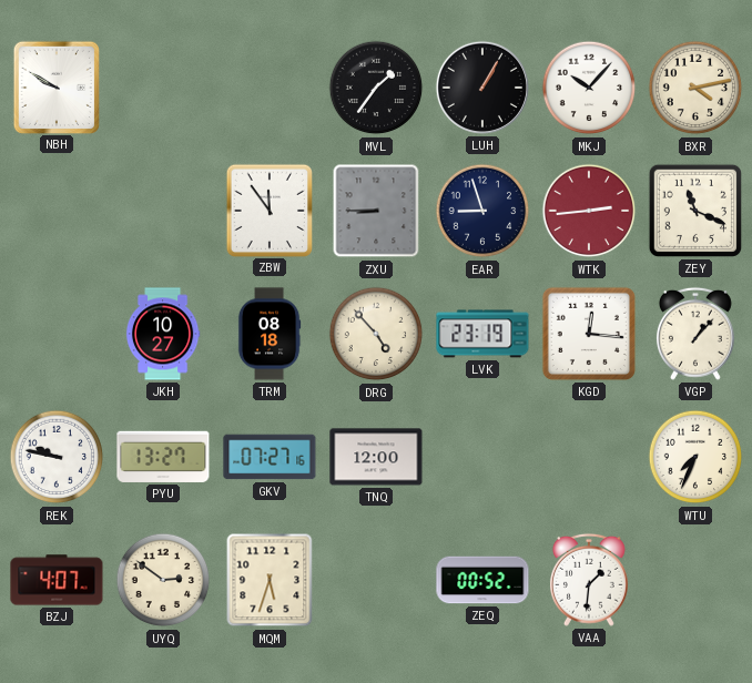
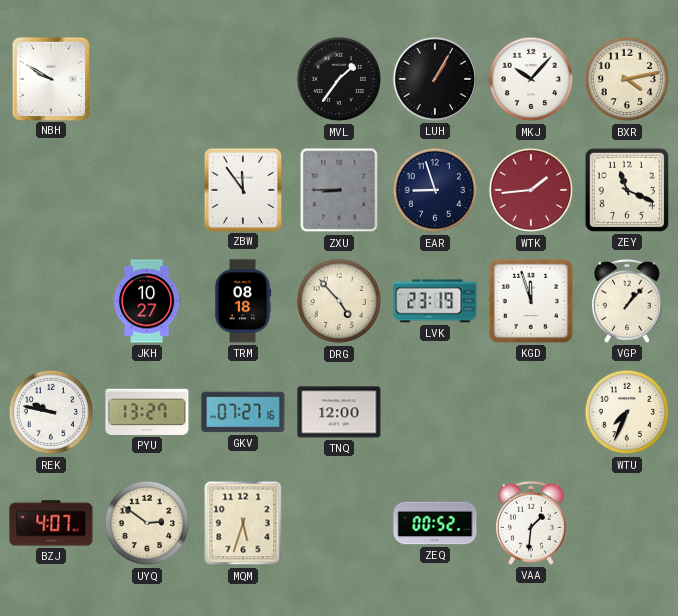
WTK: 2:44 -> 1:44
KGD: 12:16 -> 11:57
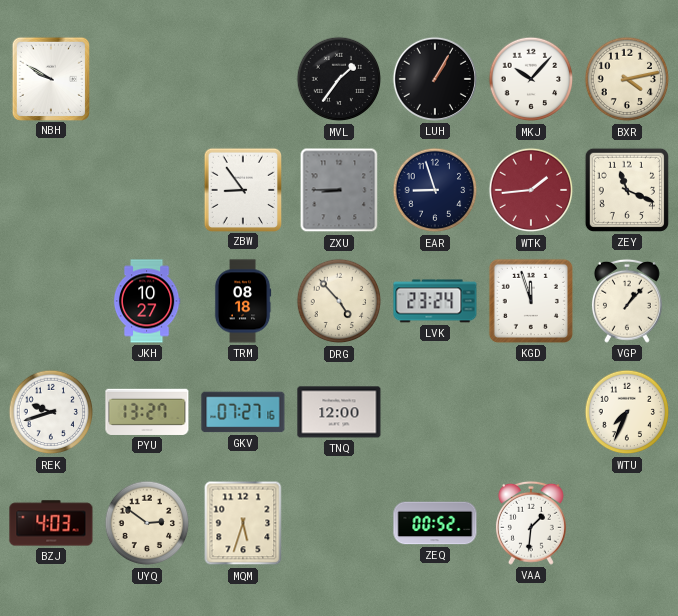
ZBW: 11:54 -> 8:54
LVK: 23:19 -> 23:24
REK: 9:47 -> 9:42
BZJ: 4:07 -> 4:03
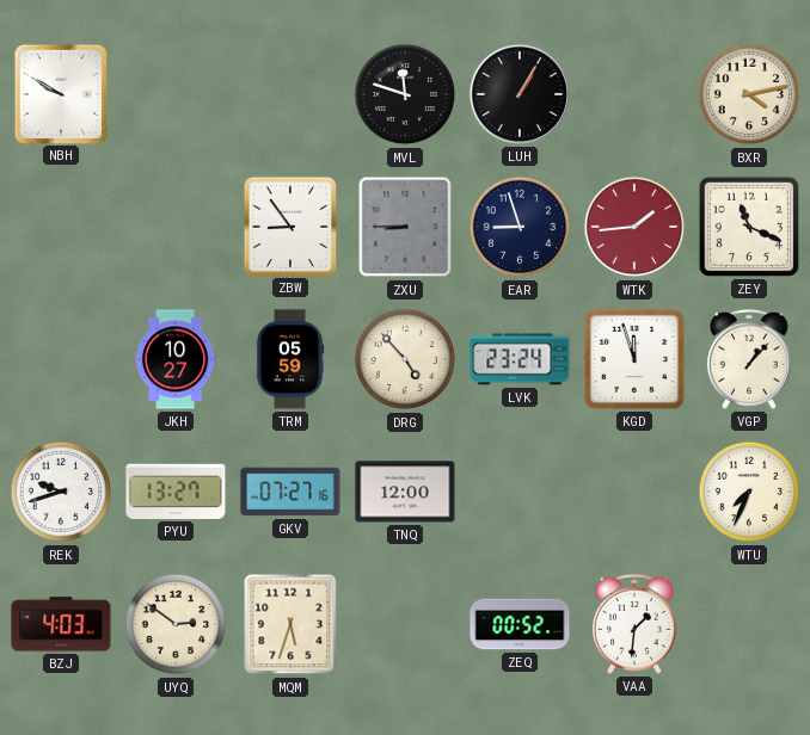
MVL: 1:36 -> 11:48
MKJ: 10:07 -> none
TRM: 08:18 -> 05:59
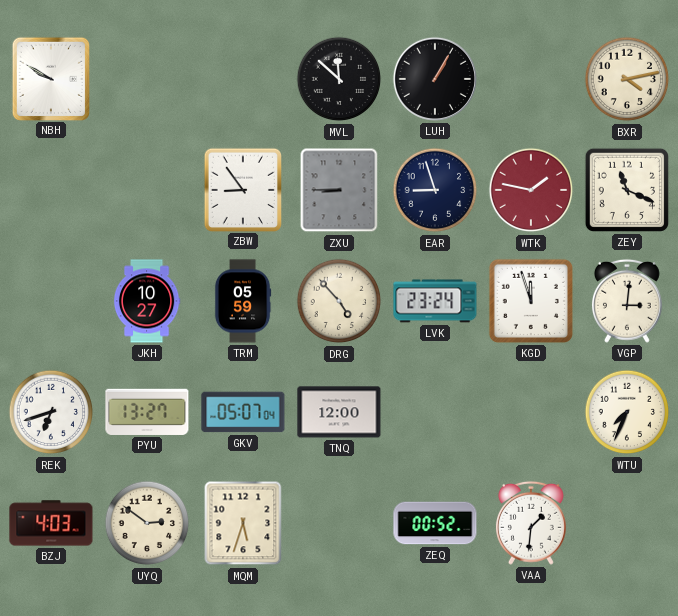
MVL: 11:48 -> 11:52
WTK: 1:44 -> 1:47
VGP: 1:07 -> 3:01
REK: 9:42 -> 6:42
GKV: 07:27 -> 05:07
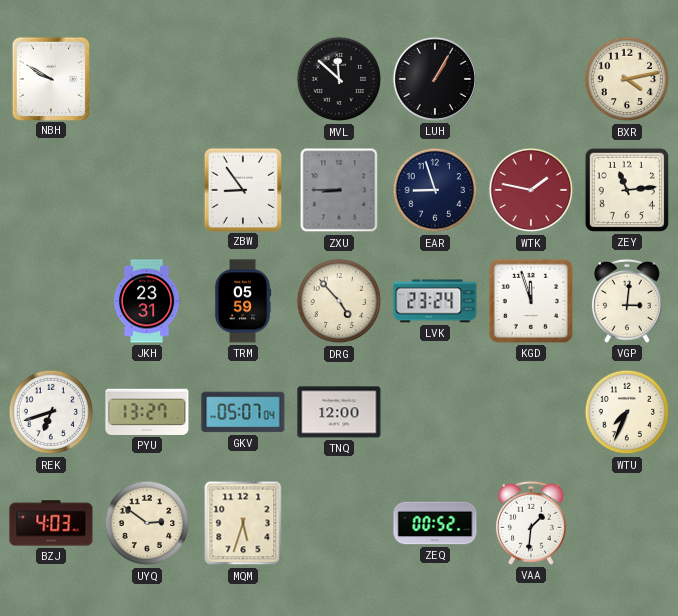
ZEY: 11:19 -> 11:14
JKH: 10:27 -> 23:31
